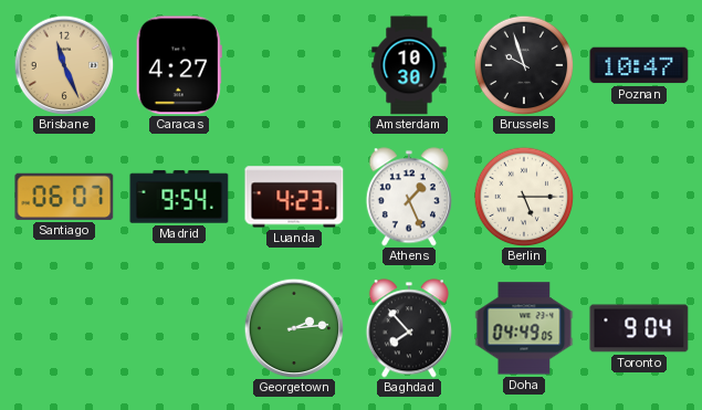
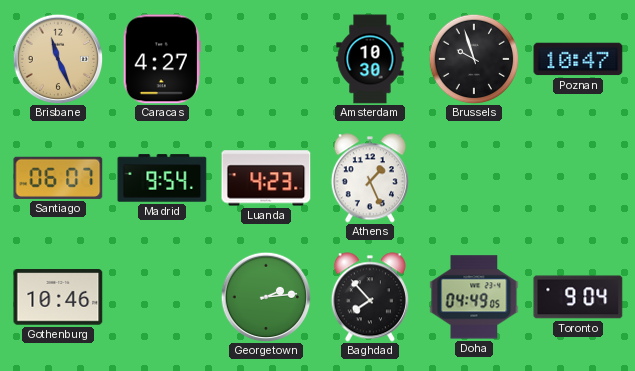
Berlin: 5:15 -> none
Gothenburg: none -> 10:46
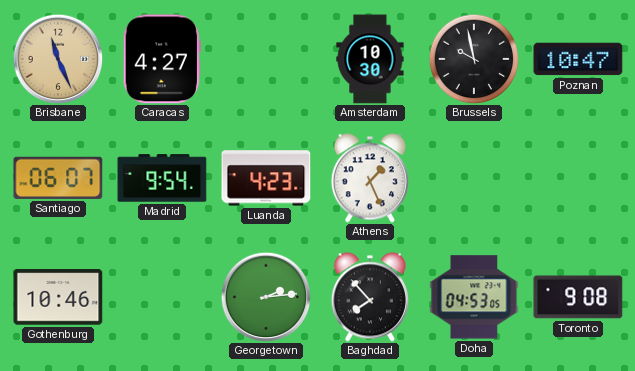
Brussels: 9:57 -> 9:58
Doha: 04:49 -> 04:53
Toronto: 9:04 -> 9:08
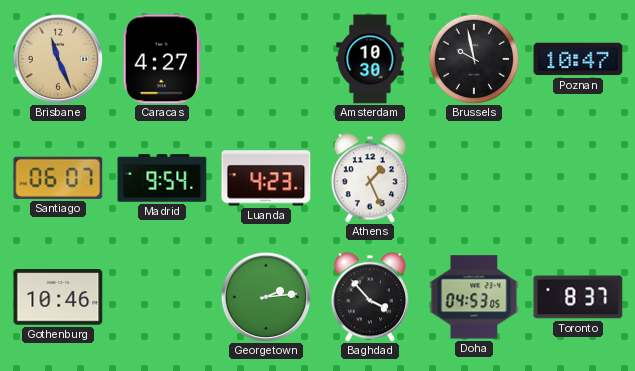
Baghdad: 7:53 -> 3:53
Toronto: 9:08 -> 8:37
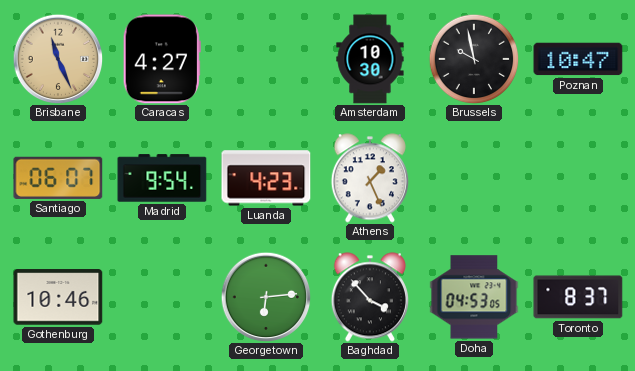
Georgetown: 2:14 -> 6:14
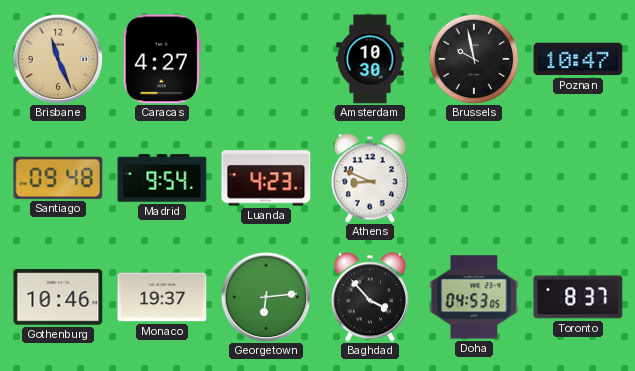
Santiago: 06:07 -> 09:48
Athens: 1:26 -> 8:49
Monaco: none -> 19:37
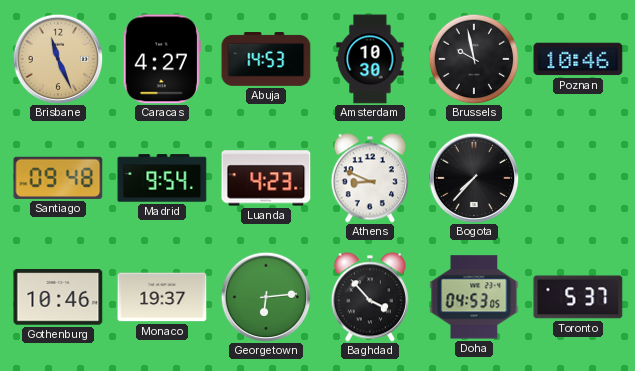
Abuja: none -> 14:53
Poznan: 10:47 -> 10:46
Bogota: none -> 7:37
Toronto: 8:37 -> 5:37
